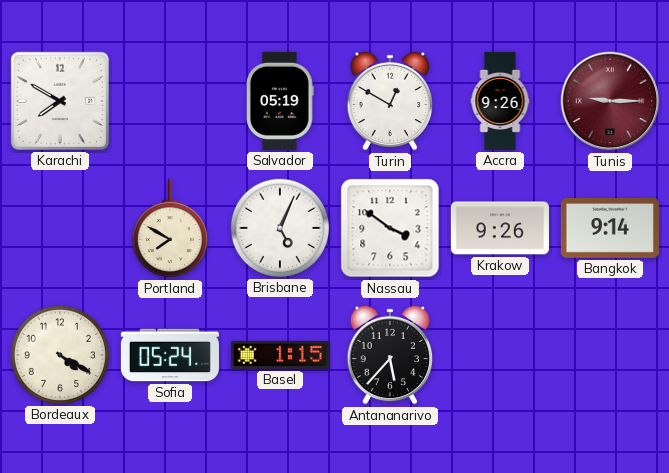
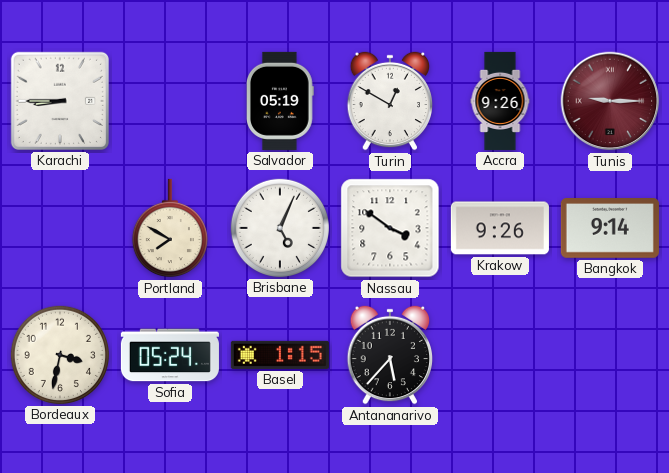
Karachi: 7:50 -> 8:45
Bordeaux: 4:20 -> 3:32
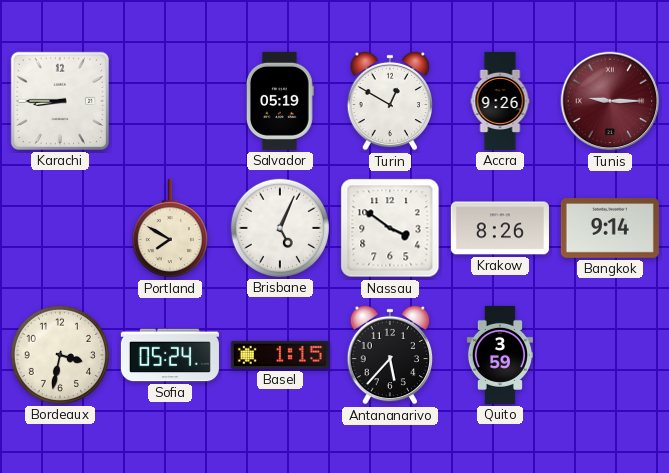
Krakow: 9:26 -> 8:26
Quito: none -> 3:59
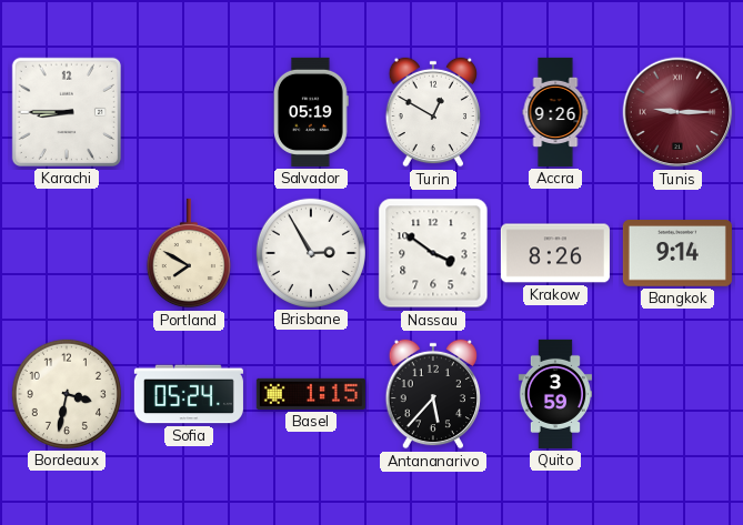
Brisbane: 5:04 -> 2:55
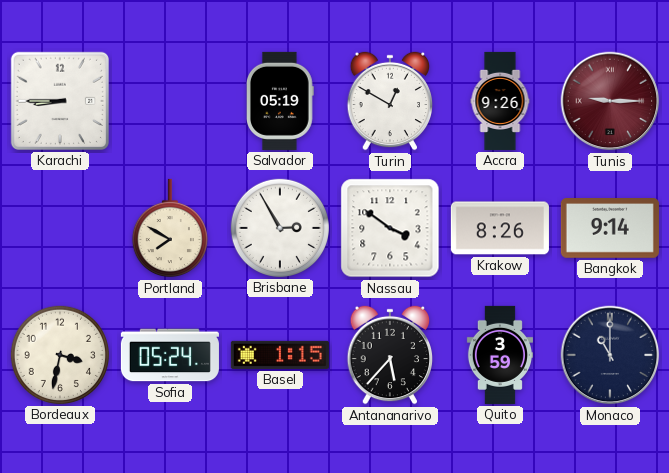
Monaco: none -> 11:00
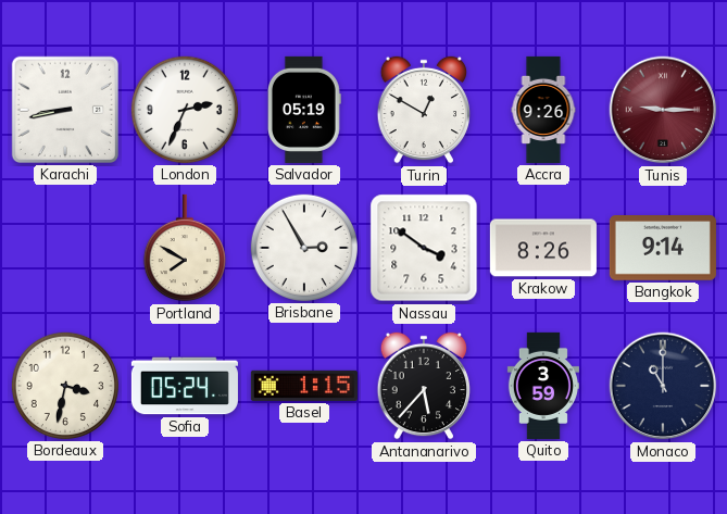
Karachi: 8:45 -> 8:43
London: none -> 2:34
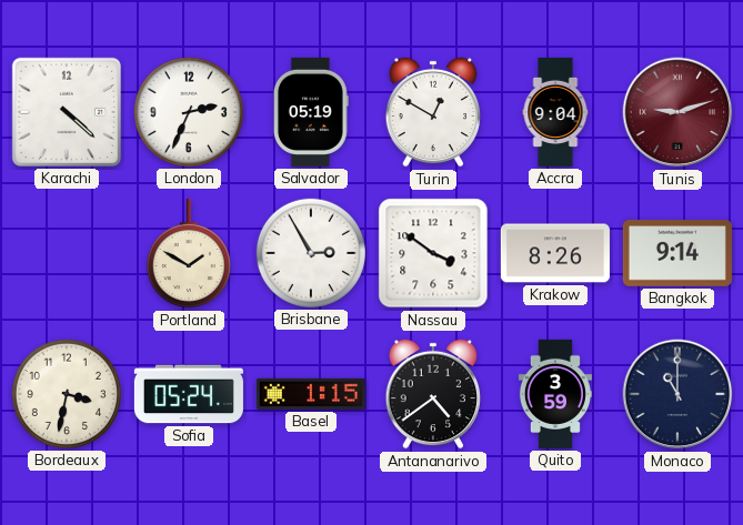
Karachi: 8:43 -> 4:22
Accra: 9:26 -> 9:04
Tunis: 9:15 -> 9:12
Portland: 7:50 -> 1:50
Antananarivo: 5:37 -> 4:39
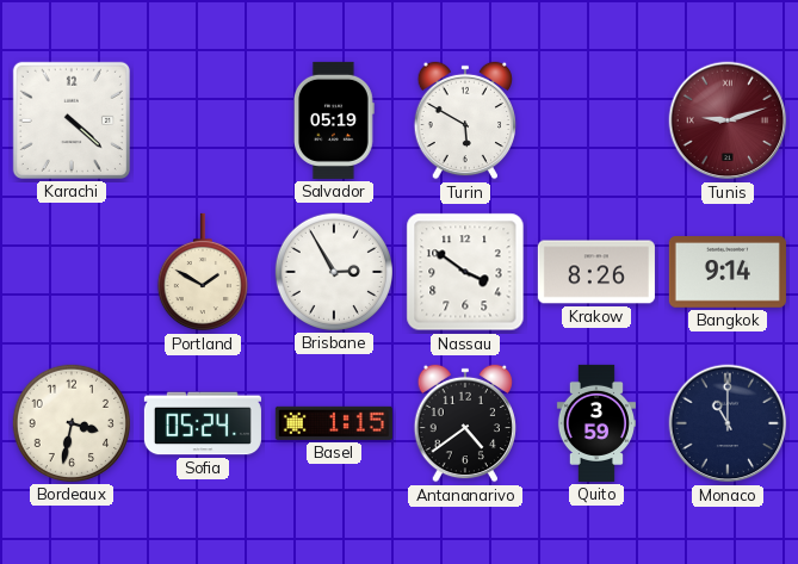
London: 2:34 -> none
Turin: 12:50 -> 5:50
Accra: 9:04 -> none
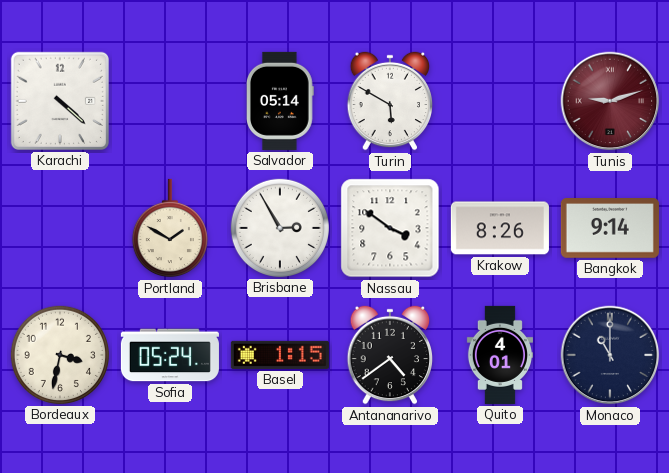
Salvador: 05:19 -> 05:14
Quito: 3:59 -> 4:01
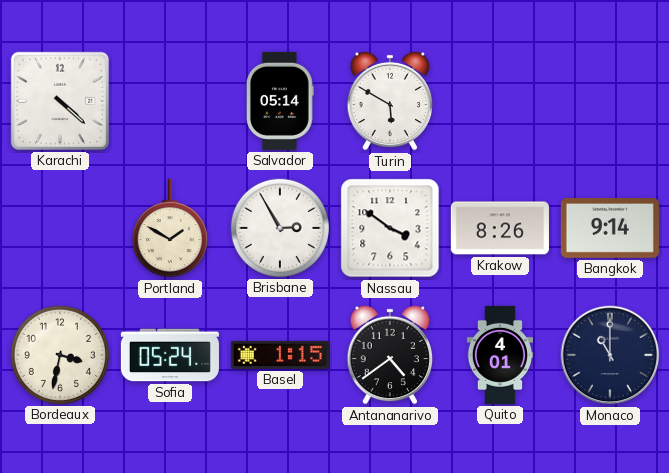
Tunis: 9:12 -> none
